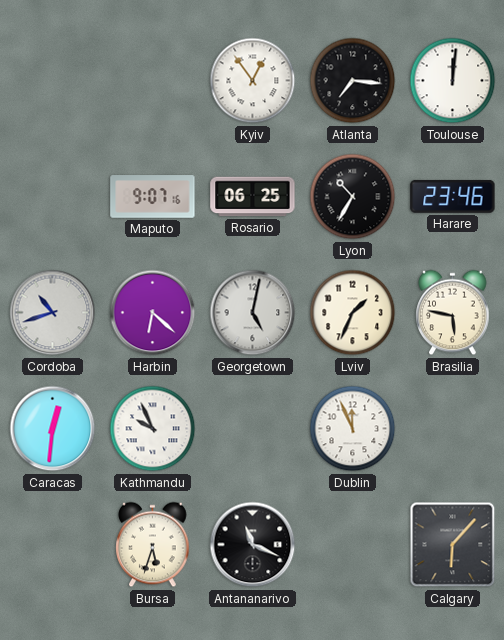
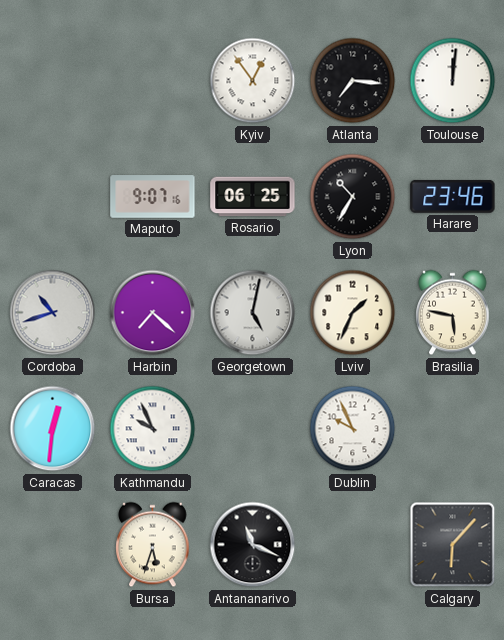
Harbin: 6:22 -> 7:22
Dublin: 11:56 -> 9:56
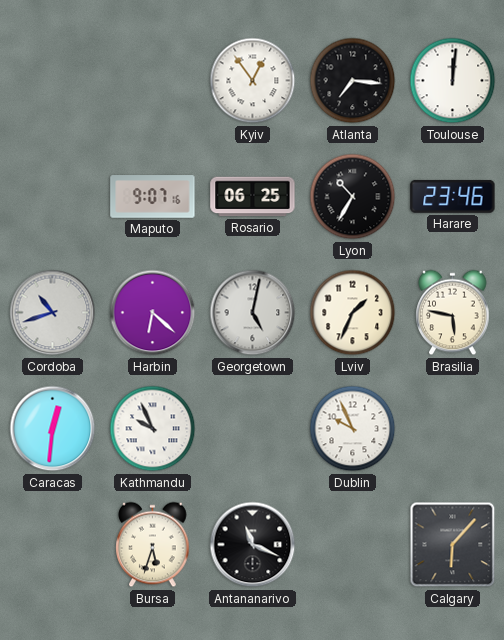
Harbin: 7:22 -> 6:22
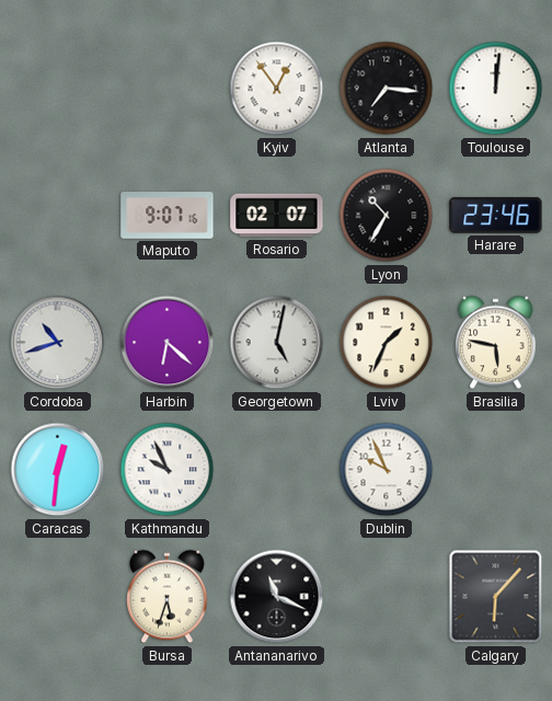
Rosario: 06:25 -> 02:07
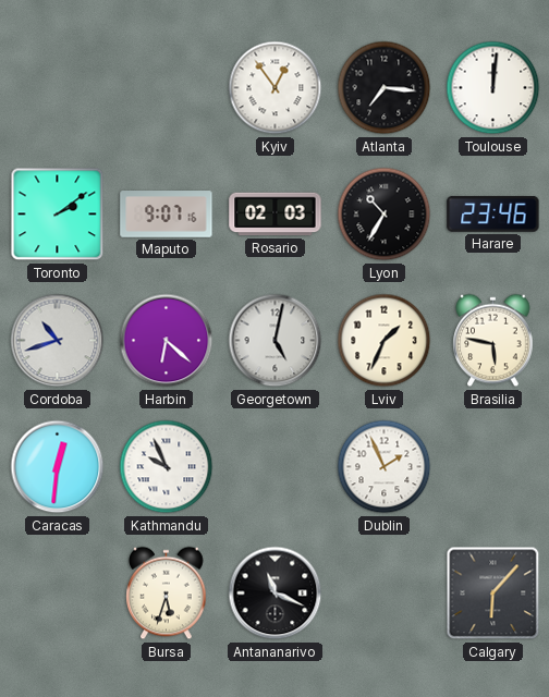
Toronto: none -> 2:09
Rosario: 02:07 -> 02:03
Dublin: 9:56 -> 1:56
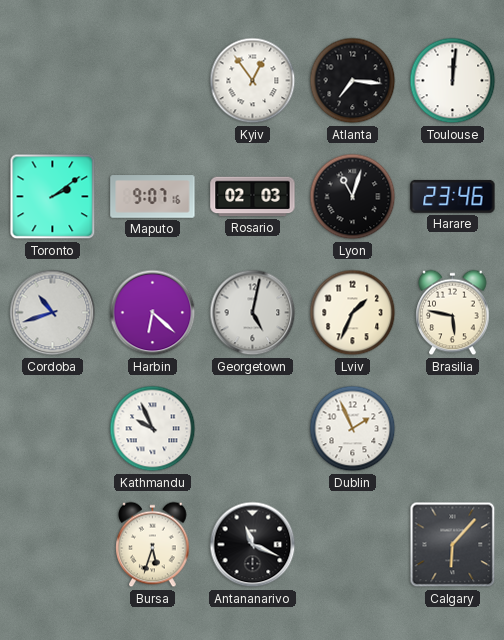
Lyon: 10:35 -> 11:03
Caracas: 12:31 -> none
